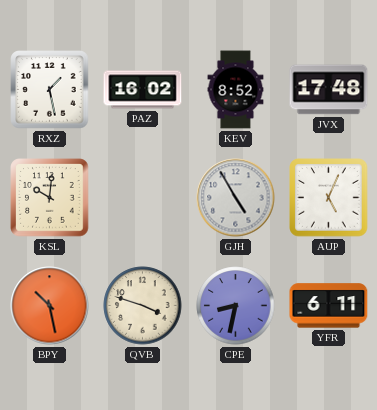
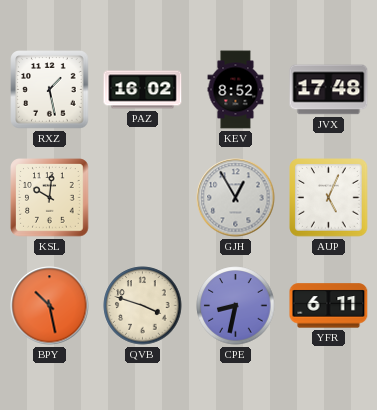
GJH: 4:55 -> 12:55
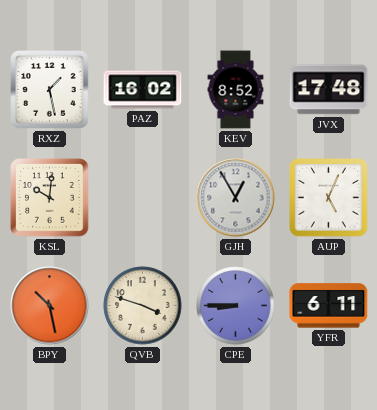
CPE: 8:32 -> 8:45
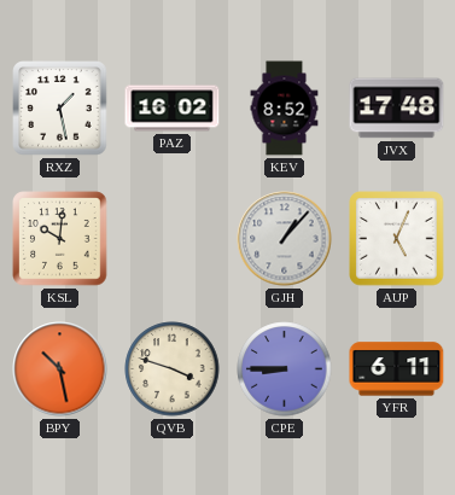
GJH: 12:55 -> 1:07
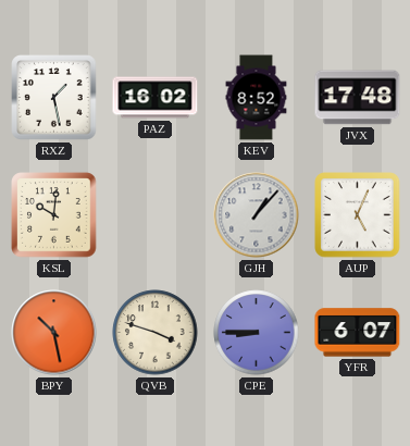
YFR: 6:11 -> 6:07
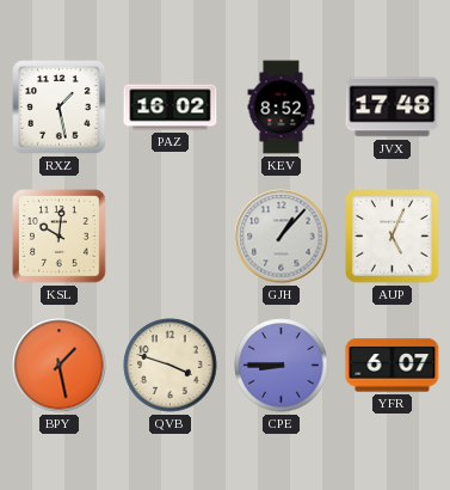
BPY: 10:28 -> 1:28
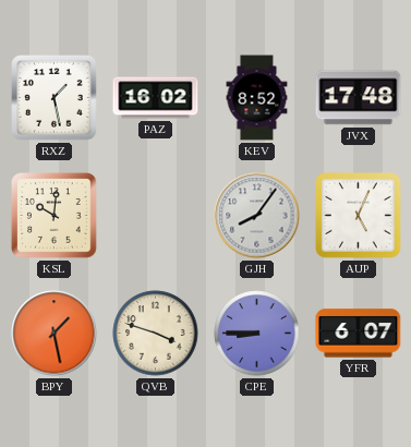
GJH: 1:07 -> 8:06
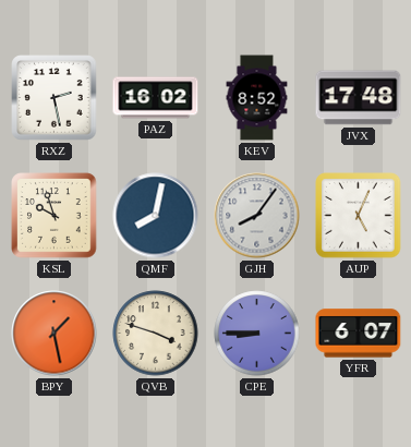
RXZ: 1:28 -> 2:28
KSL: 10:01 -> 9:57
QMF: none -> 8:02
